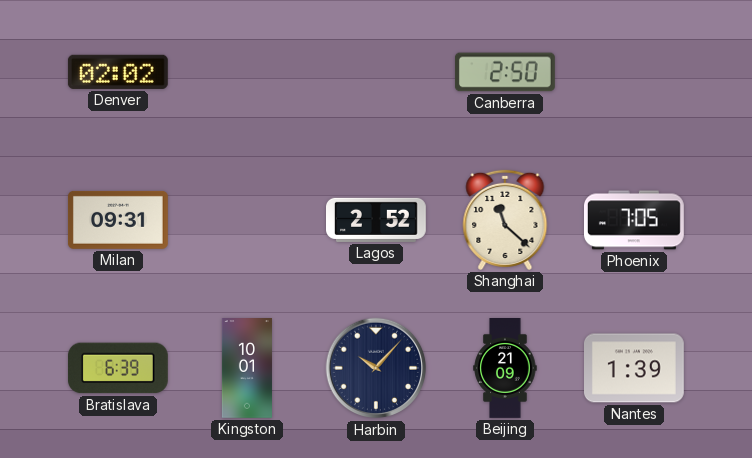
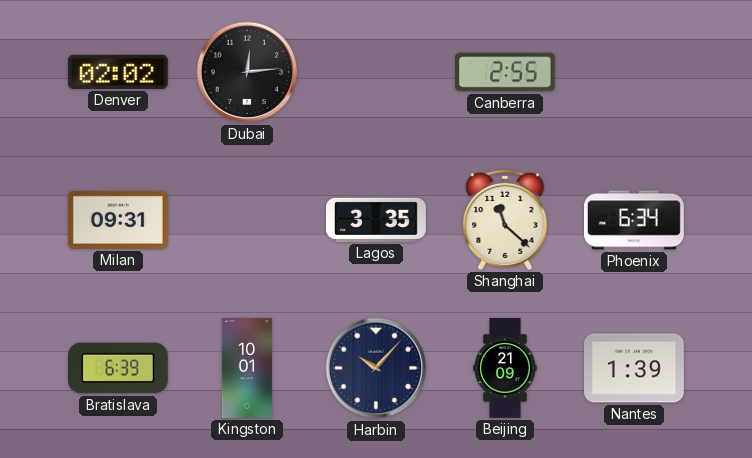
Dubai: none -> 12:14
Canberra: 2:50 -> 2:55
Lagos: 2:52 -> 3:35
Phoenix: 7:05 -> 6:34
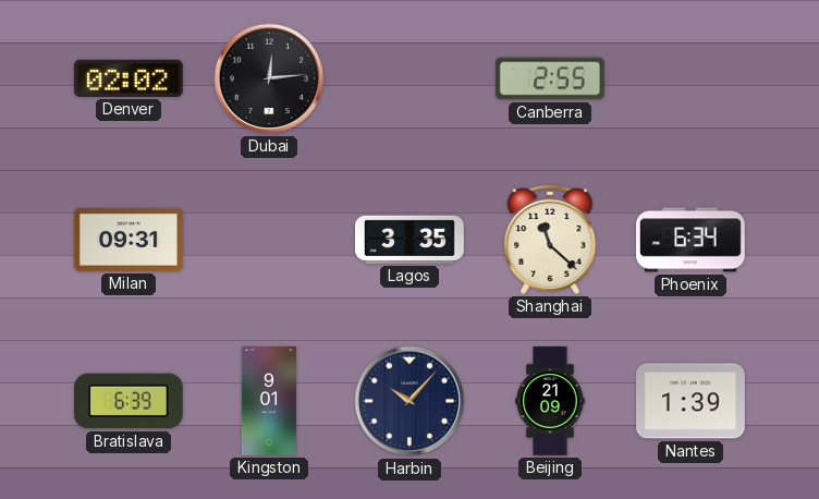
Kingston: 10:01 -> 9:01
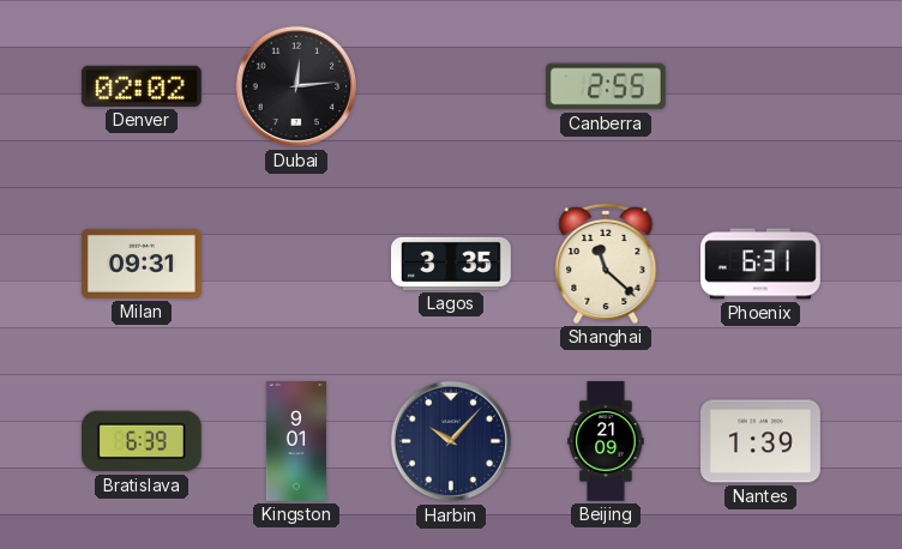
Phoenix: 6:34 -> 6:31
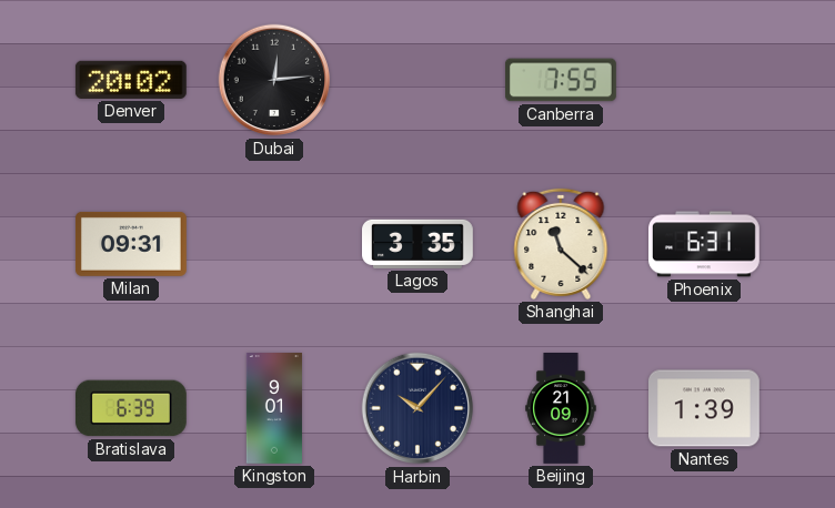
Denver: 02:02 -> 20:02
Canberra: 2:55 -> 7:55
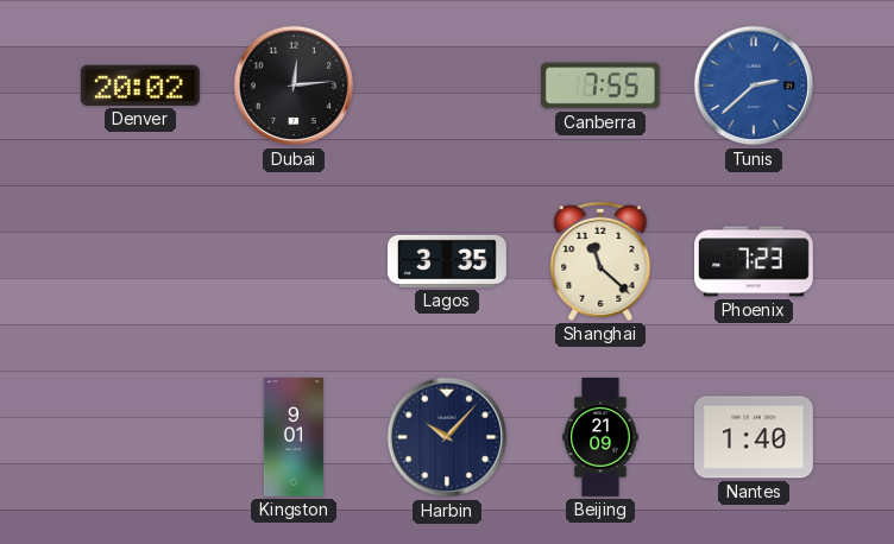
Tunis: none -> 2:38
Milan: 09:31 -> none
Phoenix: 6:31 -> 7:23
Bratislava: 6:39 -> none
Nantes: 1:39 -> 1:40
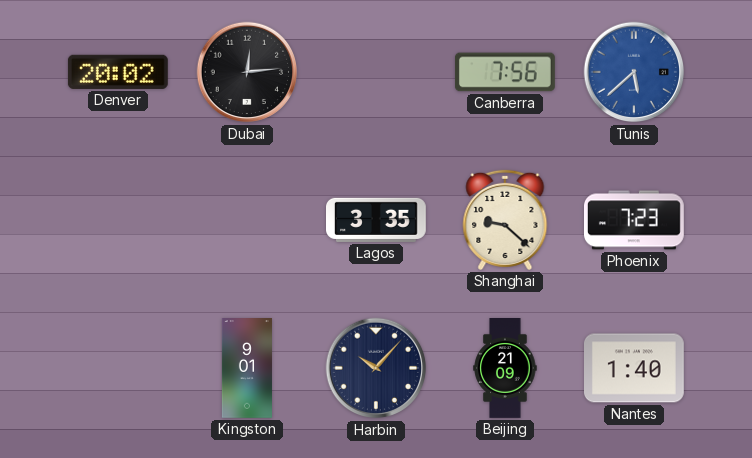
Canberra: 7:55 -> 7:56
Tunis: 2:38 -> 5:38
Shanghai: 11:22 -> 9:22
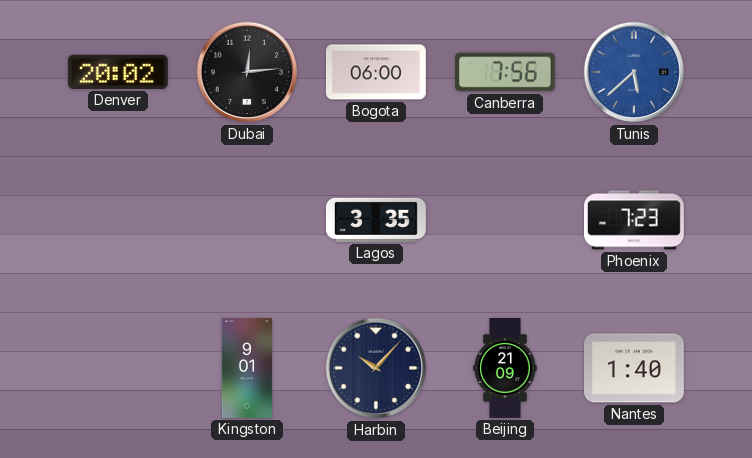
Bogota: none -> 06:00
Shanghai: 9:22 -> none
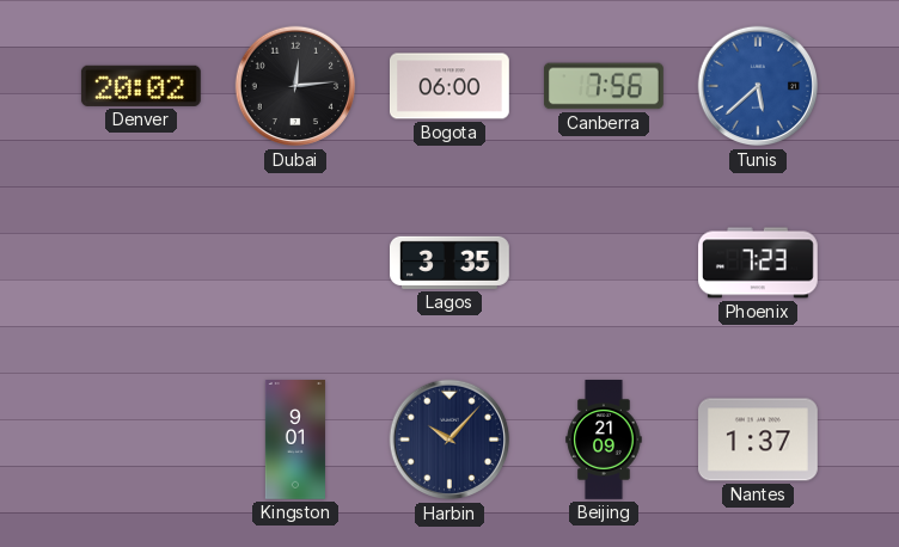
Nantes: 1:40 -> 1:37
